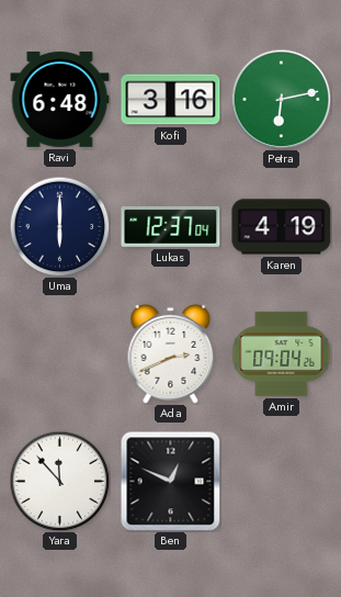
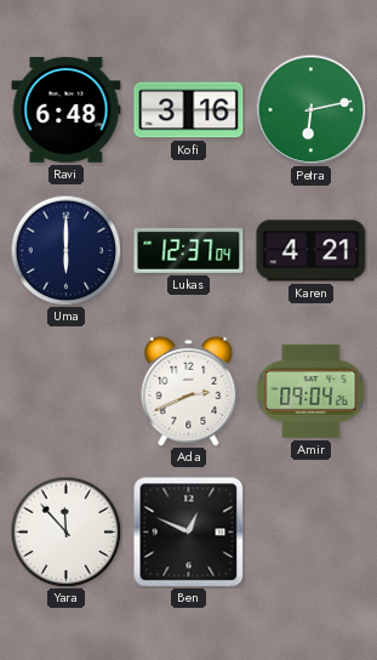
Karen: 4:19 -> 4:21
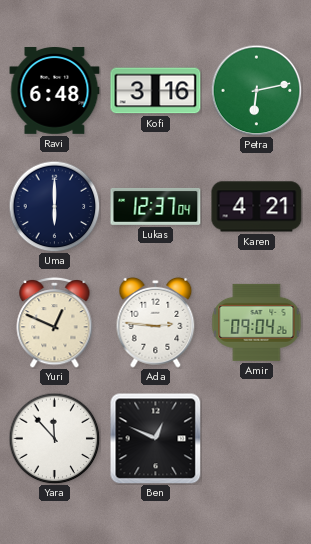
Yuri: none -> 12:49
Ada: 2:41 -> 2:46
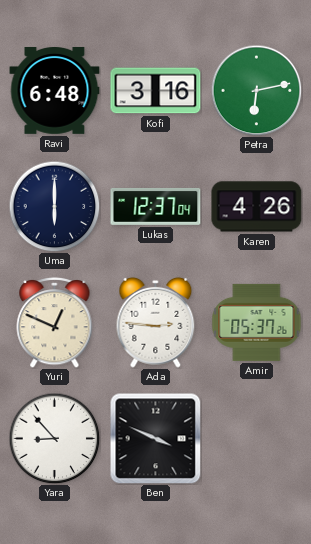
Karen: 4:21 -> 4:26
Amir: 09:04 -> 05:37
Yara: 11:53 -> 8:53
Ben: 12:49 -> 3:49
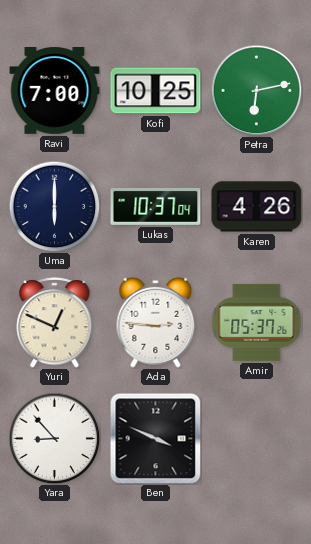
Ravi: 6:48 -> 7:00
Kofi: 3:16 -> 10:25
Lukas: 12:37 -> 10:37
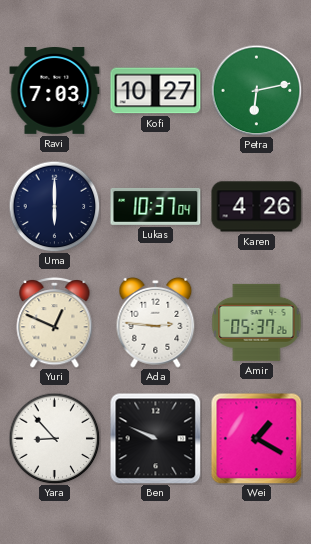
Ravi: 7:00 -> 7:03
Kofi: 10:25 -> 10:27
Ben: 3:49 -> 9:49
Wei: none -> 1:20
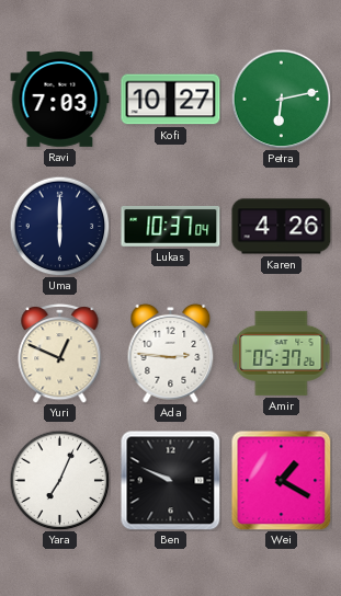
Yara: 8:53 -> 7:04
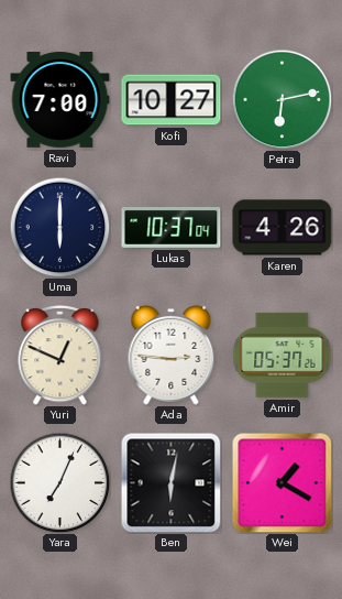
Ravi: 7:03 -> 7:00
Ben: 9:49 -> 6:02
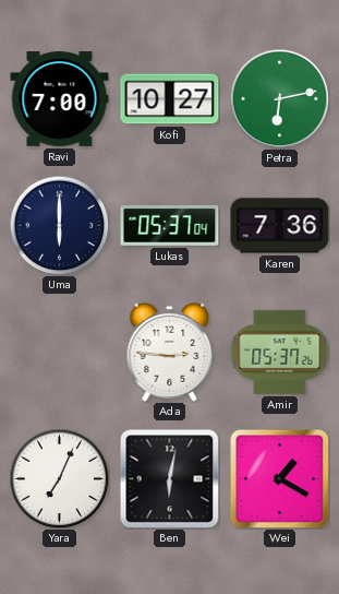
Lukas: 10:37 -> 05:37
Karen: 4:26 -> 7:36
Yuri: 12:49 -> none
